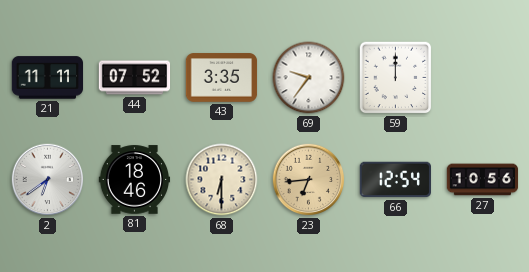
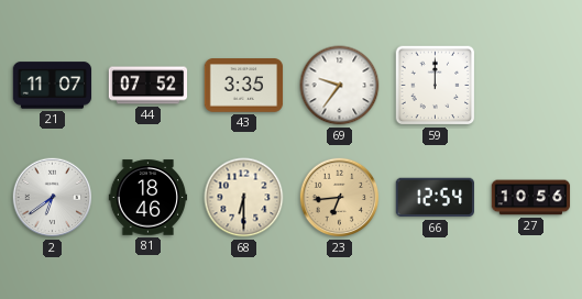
21: 11:11 -> 11:07
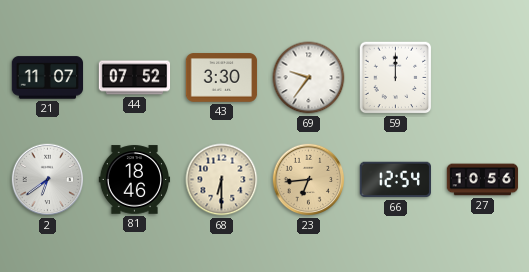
43: 3:35 -> 3:30
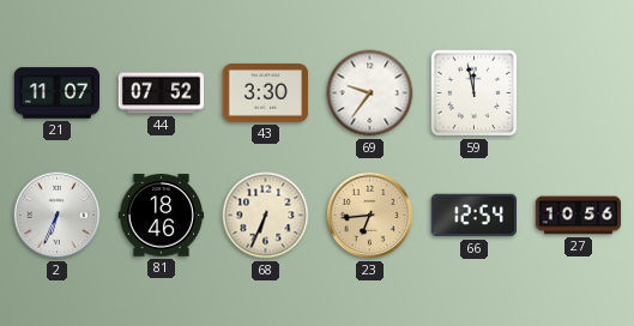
59: 12:00 -> 11:58
2: 6:39 -> 6:34
68: 6:30 -> 6:34
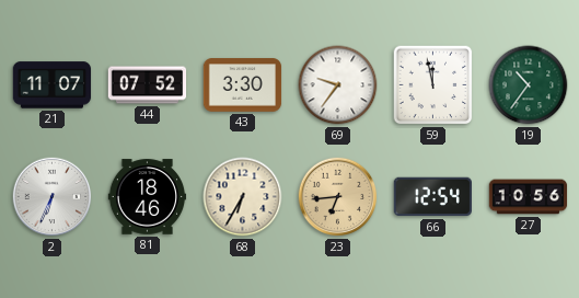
19: none -> 10:36
68: 6:34 -> 6:35
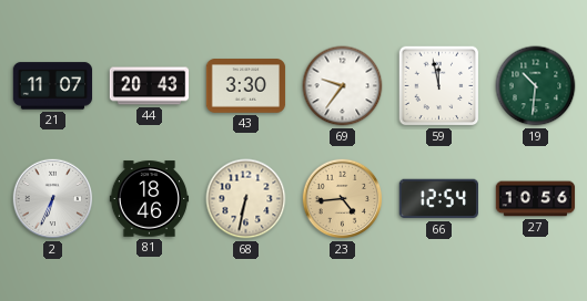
44: 07:52 -> 20:43
19: 10:36 -> 10:31
68: 6:35 -> 6:32
23: 6:44 -> 4:44
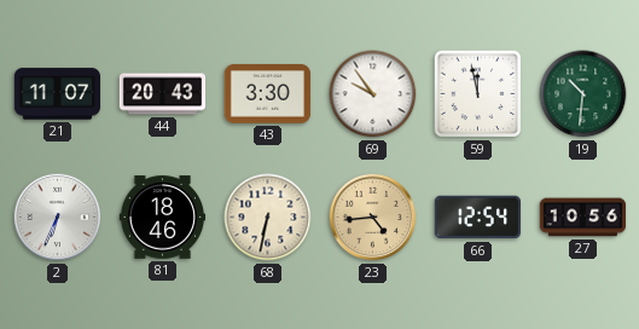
69: 9:36 -> 9:54
